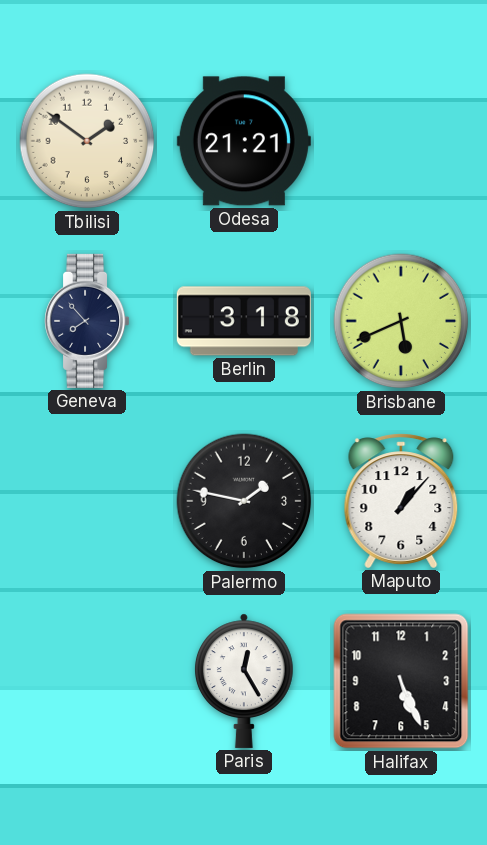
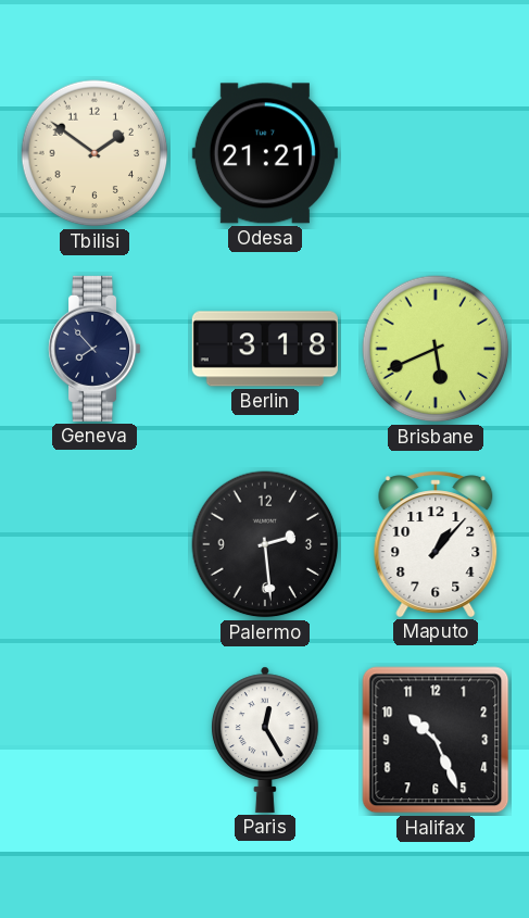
Palermo: 1:47 -> 2:29
Halifax: 5:26 -> 10:26
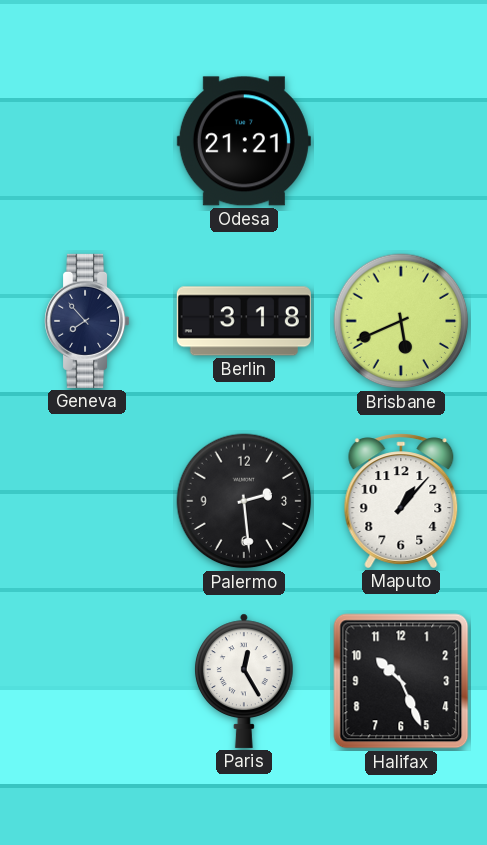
Tbilisi: 1:51 -> none
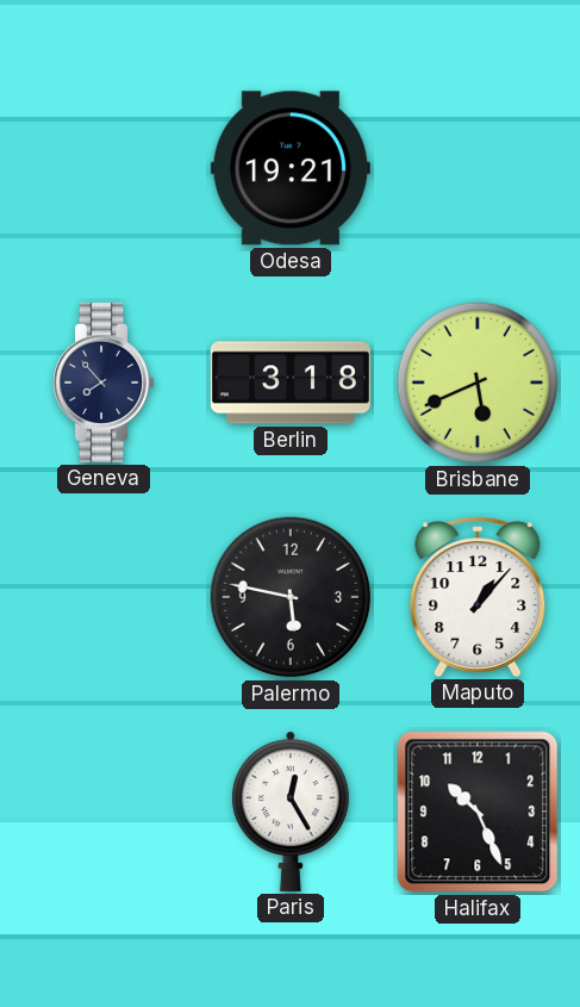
Odesa: 21:21 -> 19:21
Palermo: 2:29 -> 5:47
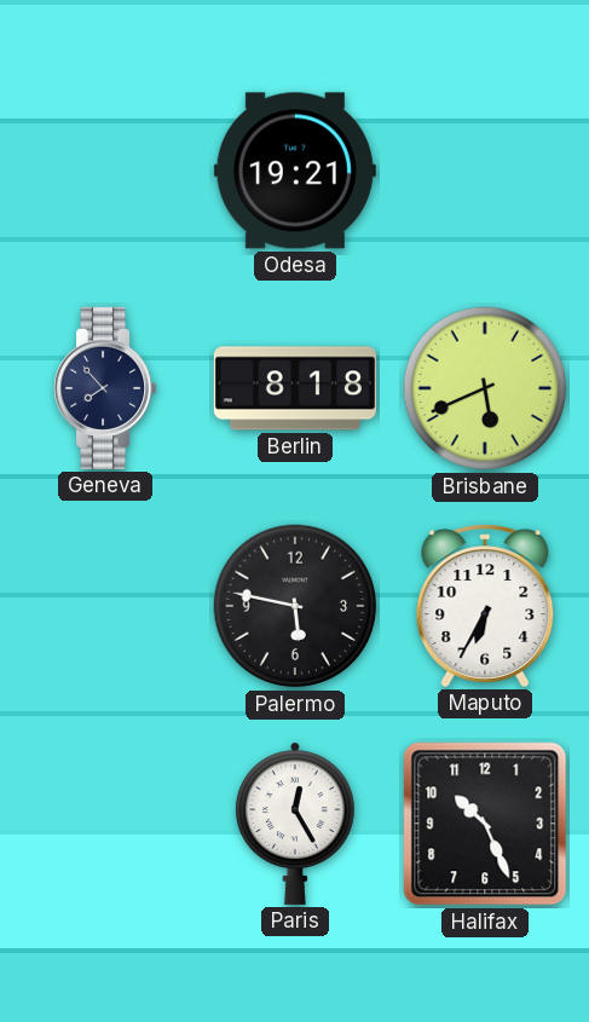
Berlin: 3:18 -> 8:18
Maputo: 1:07 -> 6:35
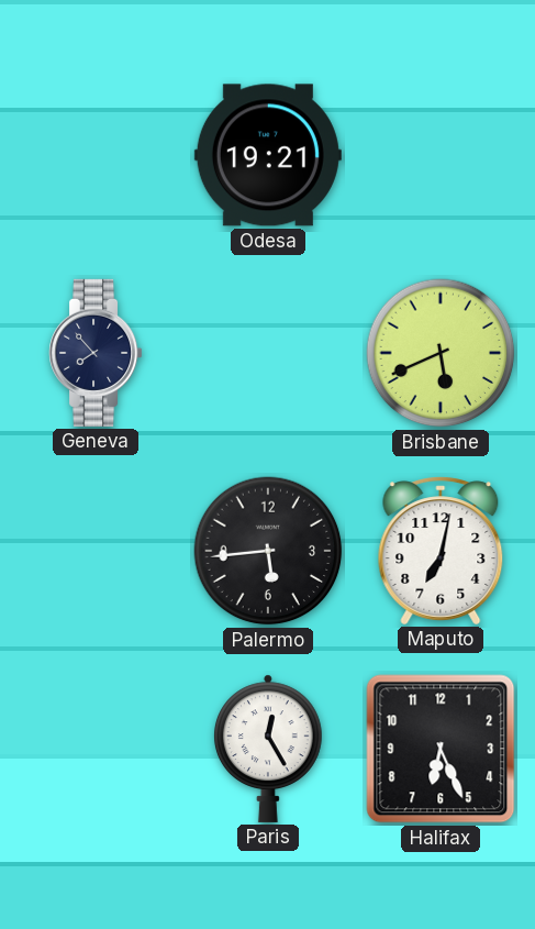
Berlin: 8:18 -> none
Palermo: 5:47 -> 5:44
Maputo: 6:35 -> 7:02
Halifax: 10:26 -> 6:26
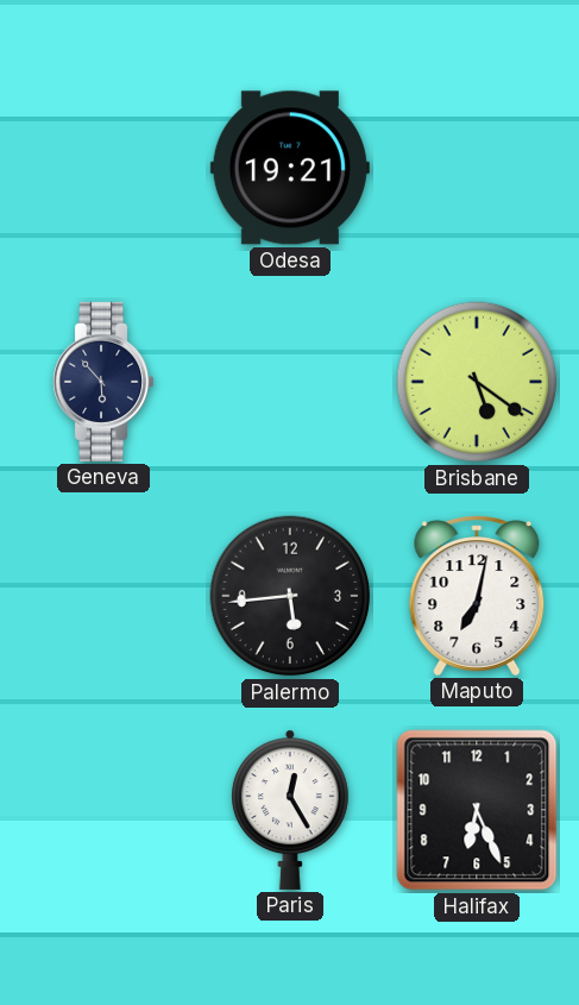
Geneva: 7:53 -> 5:53
Brisbane: 5:41 -> 5:21
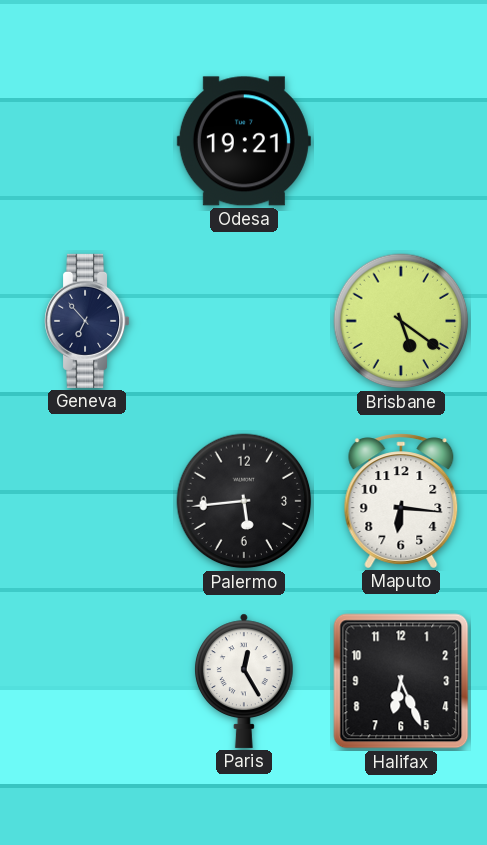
Geneva: 5:53 -> 6:53
Maputo: 7:02 -> 6:16
